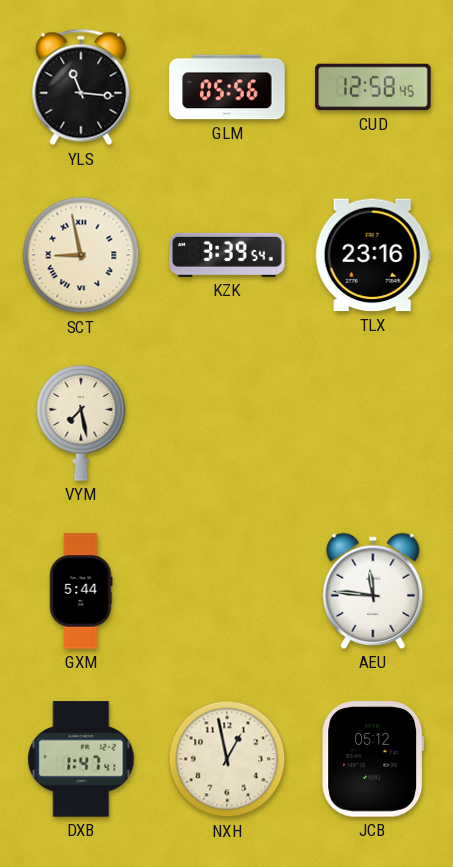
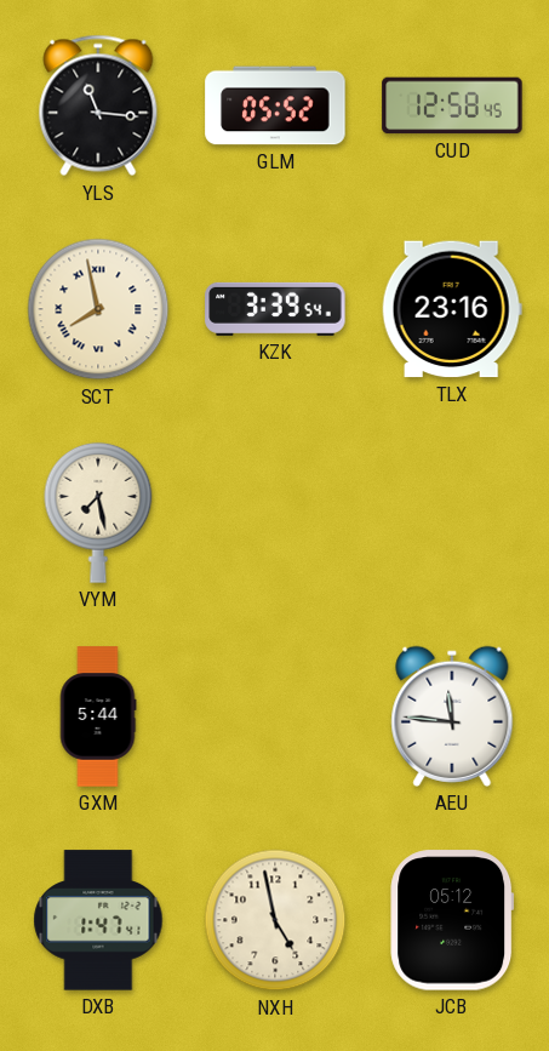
GLM: 05:56 -> 05:52
SCT: 8:58 -> 7:58
NXH: 12:58 -> 4:58
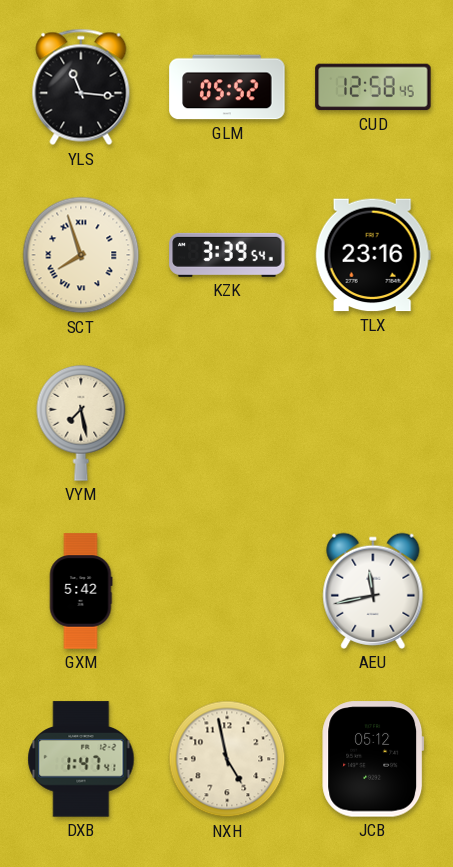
SCT: 7:58 -> 7:57
GXM: 5:44 -> 5:42
AEU: 11:46 -> 11:43
